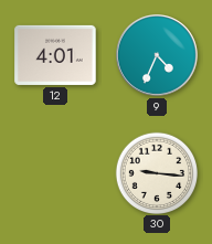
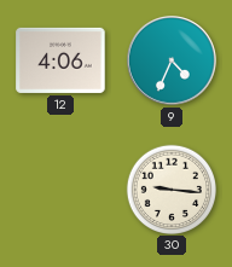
12: 4:01 -> 4:06
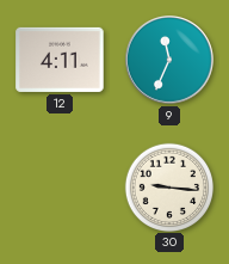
12: 4:06 -> 4:11
9: 4:34 -> 11:34
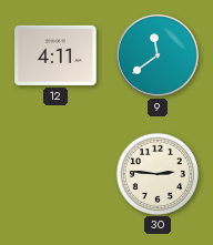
9: 11:34 -> 11:39
30: 9:16 -> 2:46
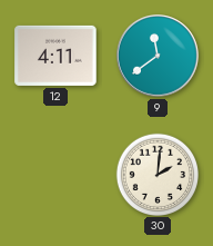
30: 2:46 -> 2:01
